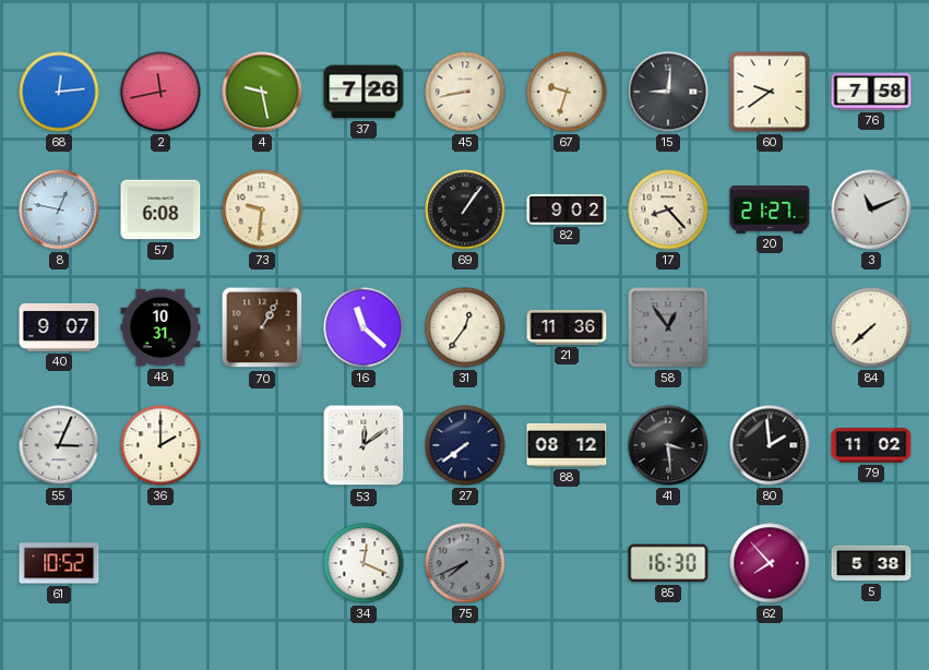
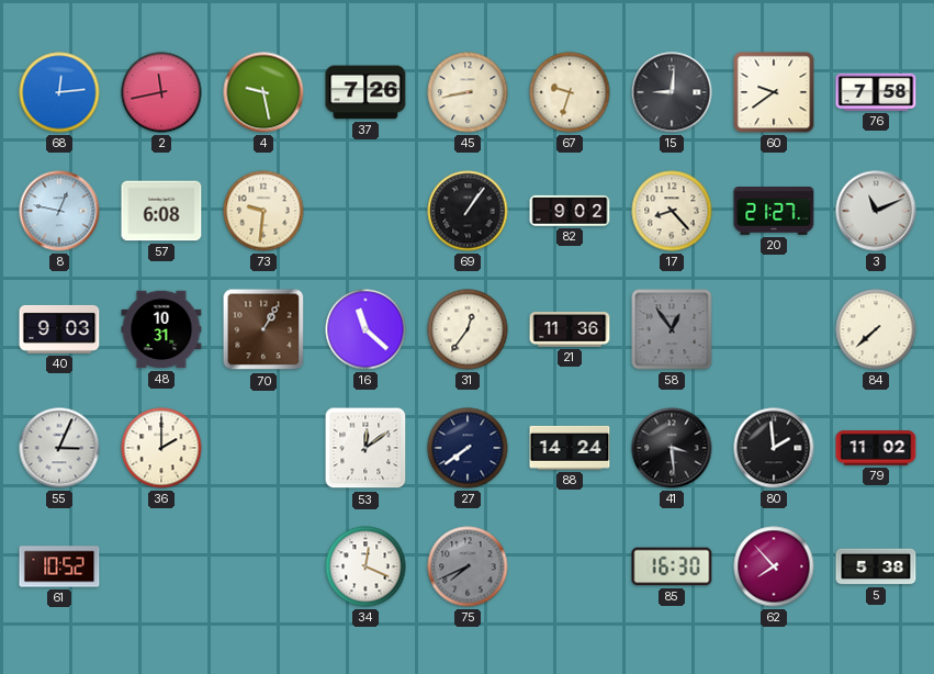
40: 9:07 -> 9:03
88: 08:12 -> 14:24
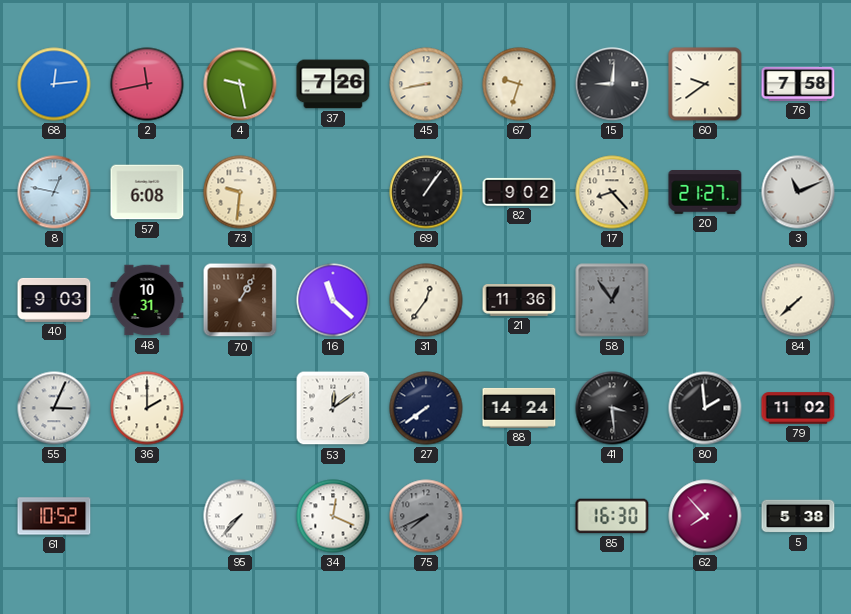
95: none -> 7:37
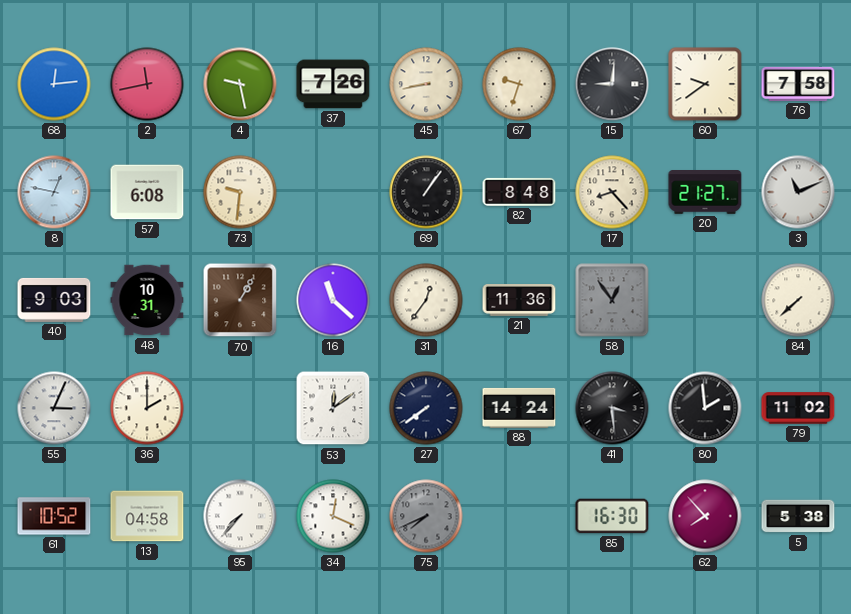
82: 9:02 -> 8:48
13: none -> 04:58
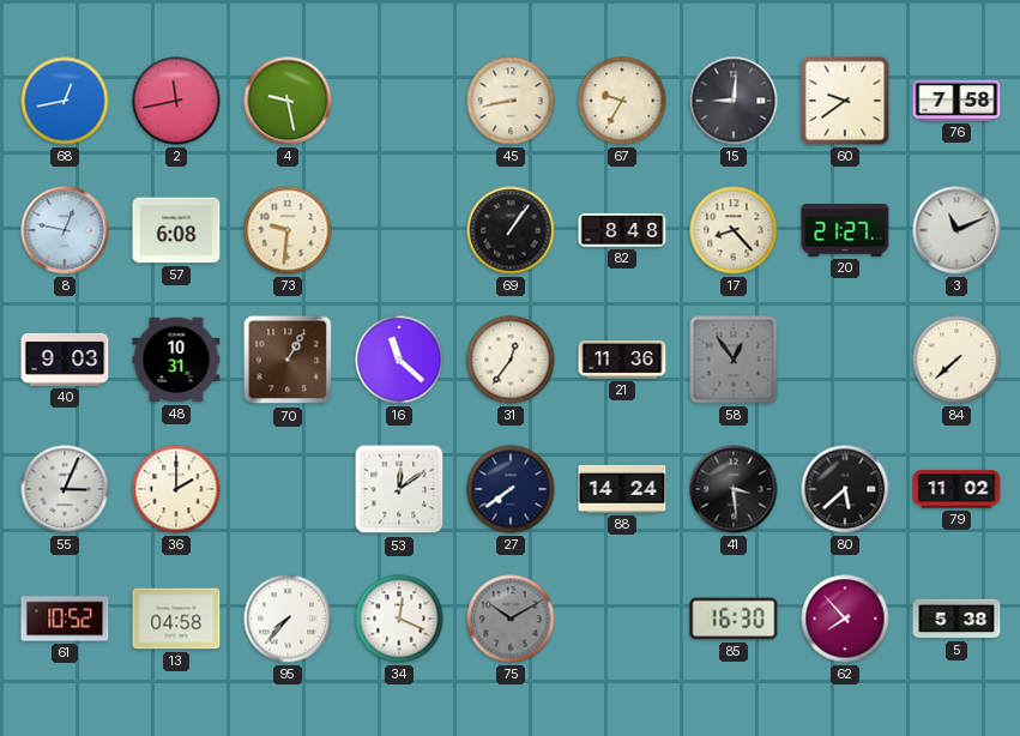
68: 12:14 -> 12:43
37: 7:26 -> none
67: 9:33 -> 9:35
80: 1:59 -> 5:38
75: 7:41 -> 10:10
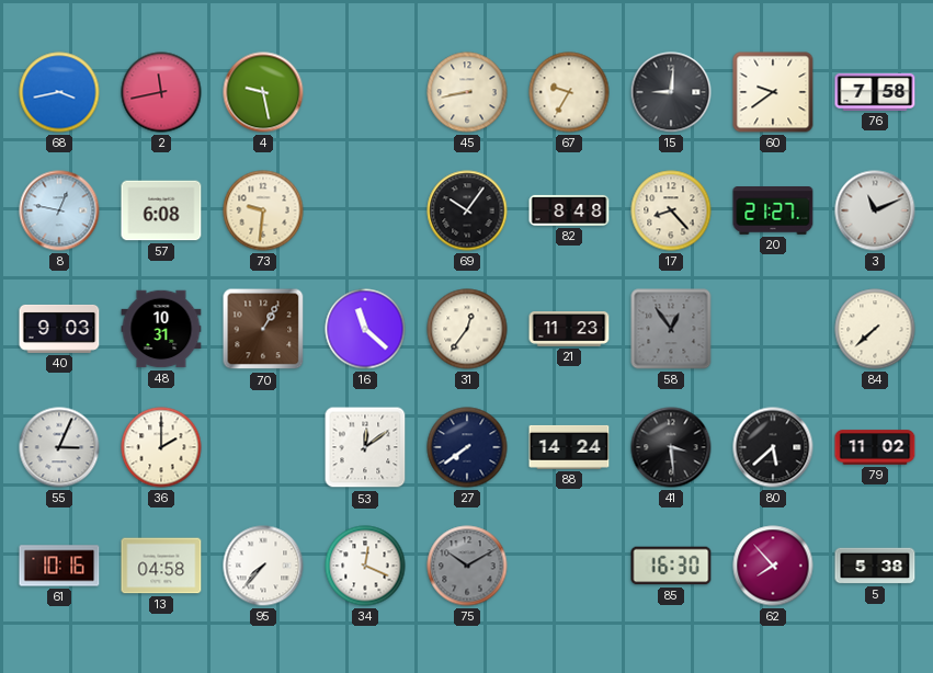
68: 12:43 -> 3:43
69: 1:06 -> 10:06
21: 11:36 -> 11:23
61: 10:52 -> 10:16
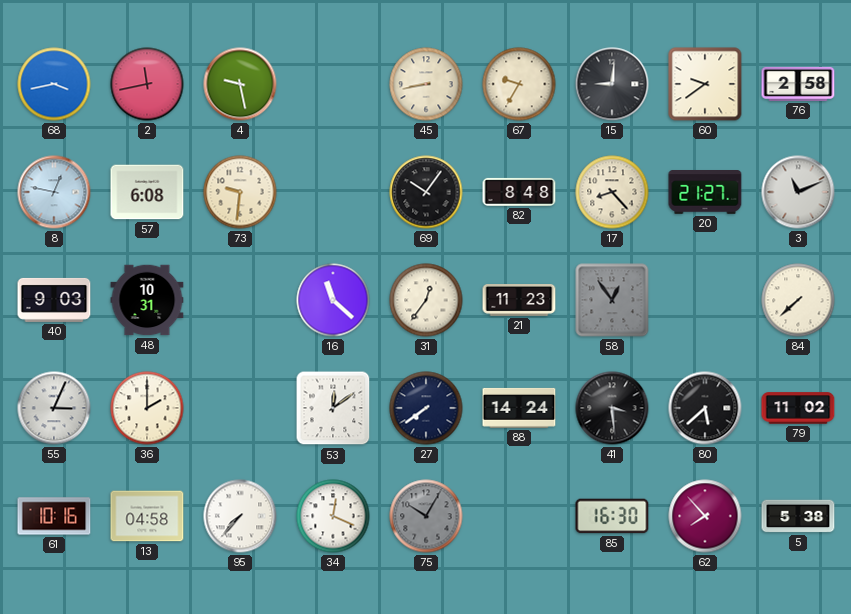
76: 7:58 -> 2:58
70: 1:05 -> none
75: 10:10 -> 10:05
